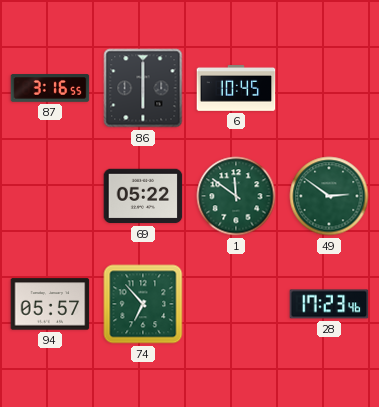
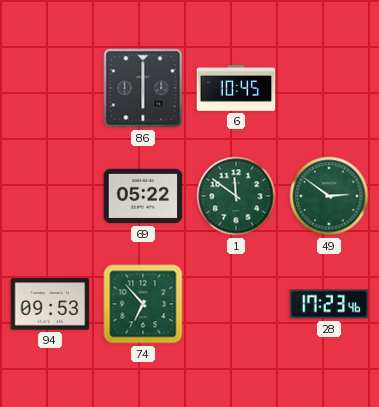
87: 3:16 -> none
94: 05:57 -> 09:53
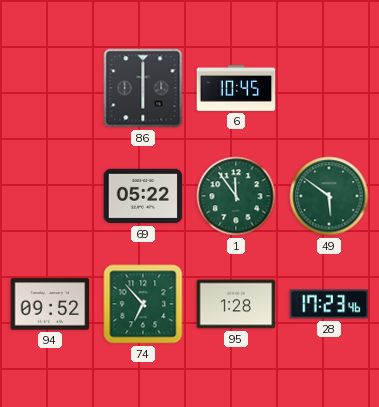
1: 11:51 -> 11:54
49: 2:51 -> 5:51
94: 09:53 -> 09:52
95: none -> 1:28
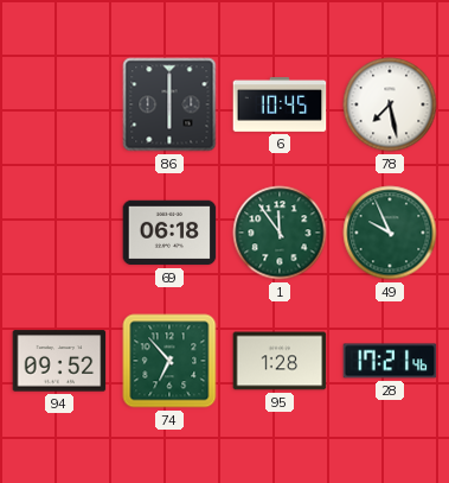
78: none -> 7:28
69: 05:22 -> 06:18
49: 5:51 -> 9:56
28: 17:23 -> 17:21
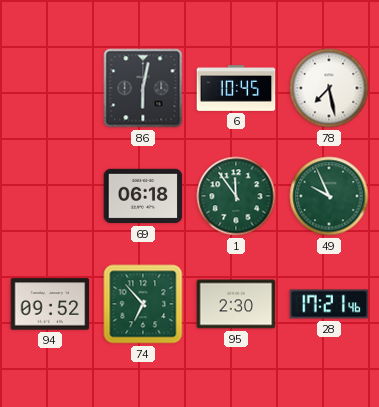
86: 6:00 -> 6:02
95: 1:28 -> 2:30
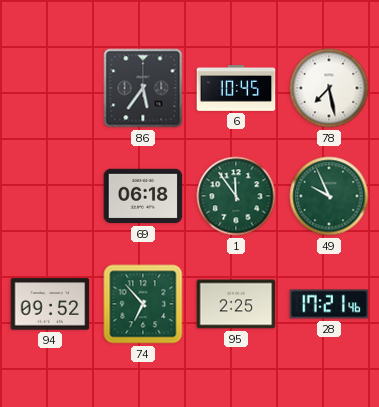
86: 6:02 -> 5:36
95: 2:30 -> 2:25
